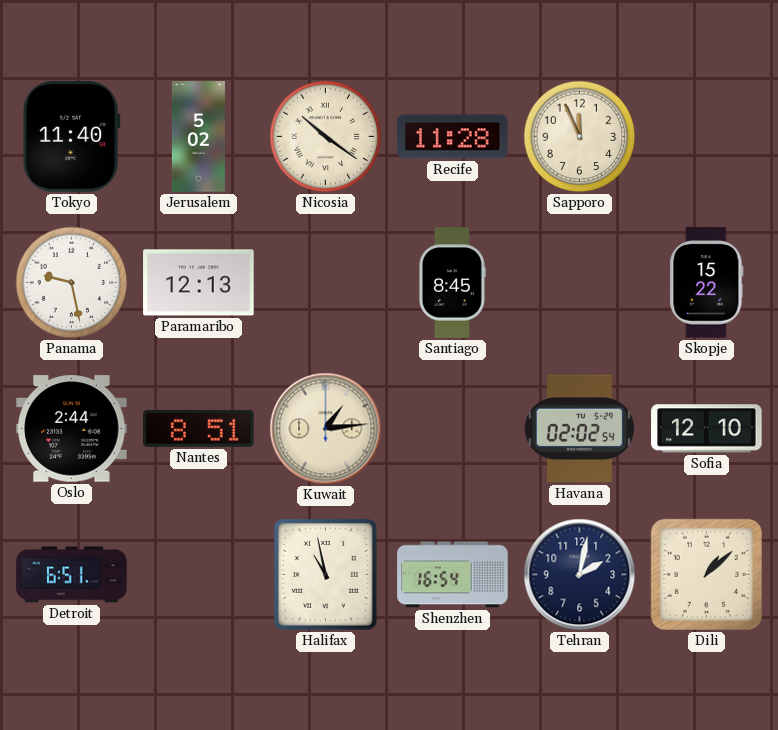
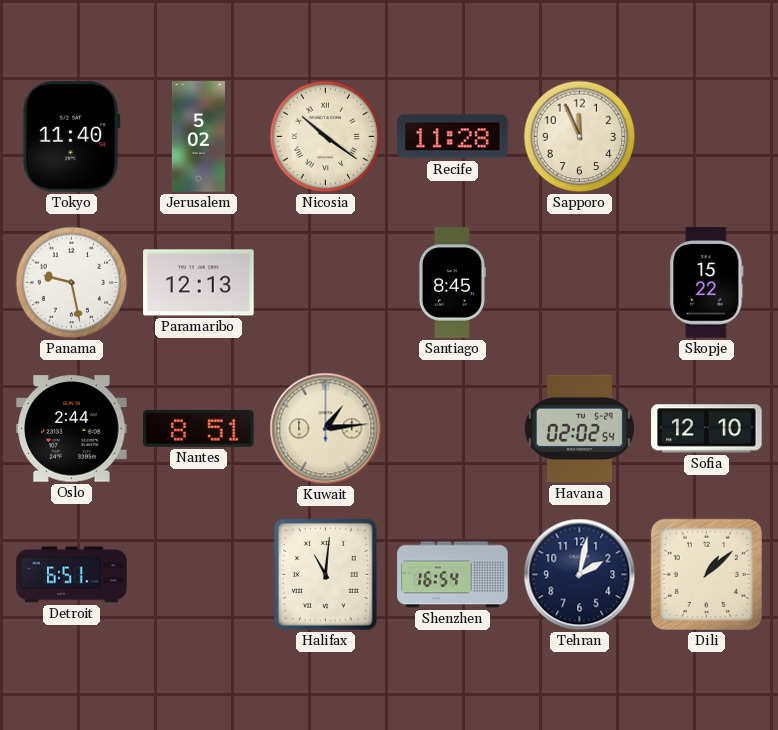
Halifax: 10:58 -> 11:01
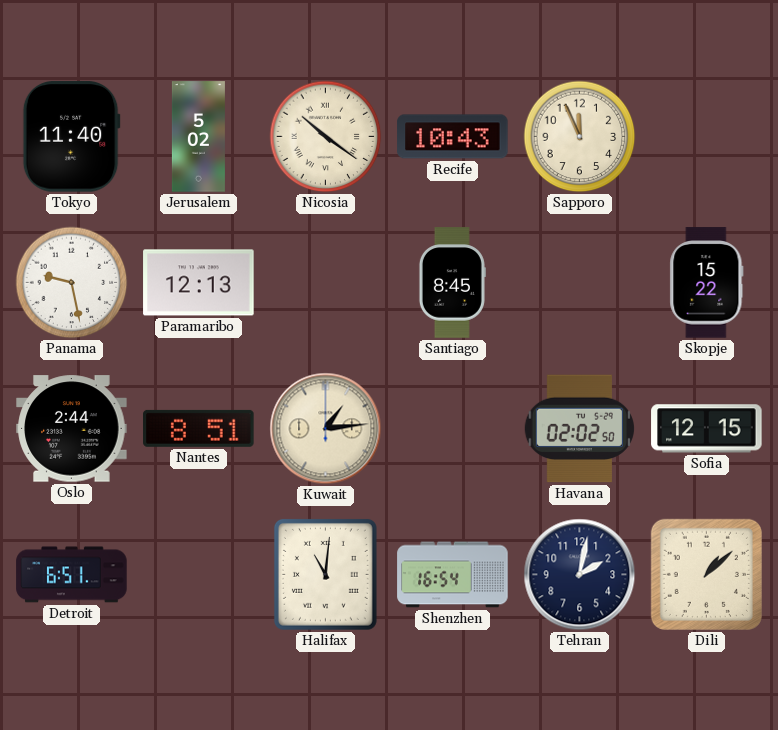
Recife: 11:28 -> 10:43
Havana: 02:02:54 -> 02:02:50
Sofia: 12:10 -> 12:15
